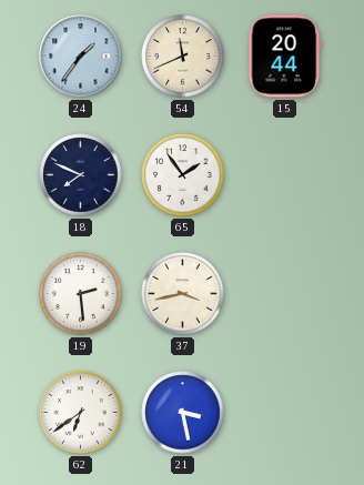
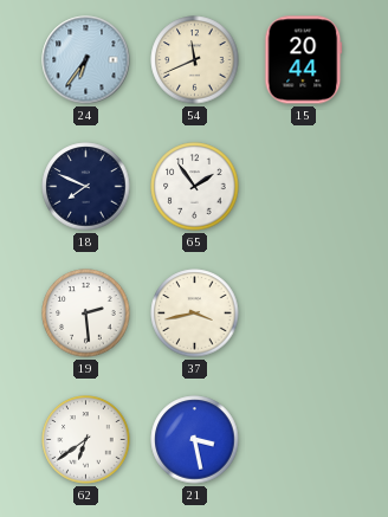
24: 1:36 -> 6:36
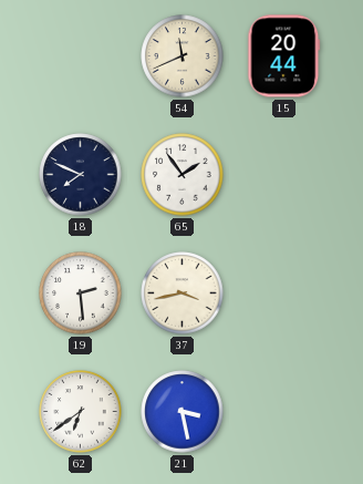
24: 6:36 -> none
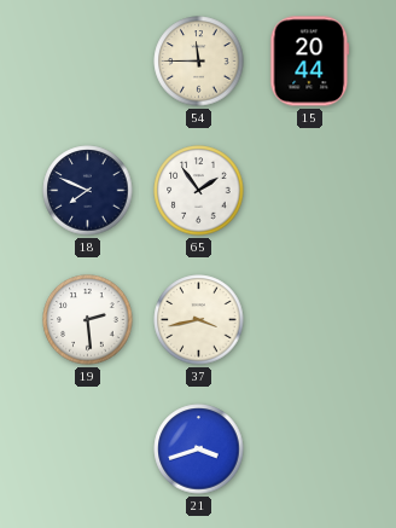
54: 11:41 -> 11:45
62: 6:39 -> none
21: 3:28 -> 3:42
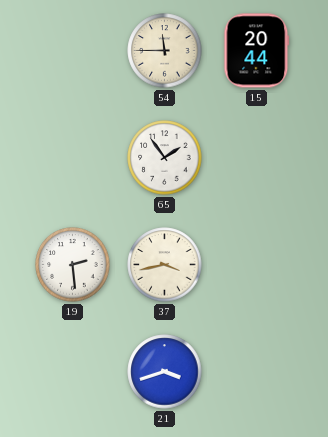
18: 7:49 -> none
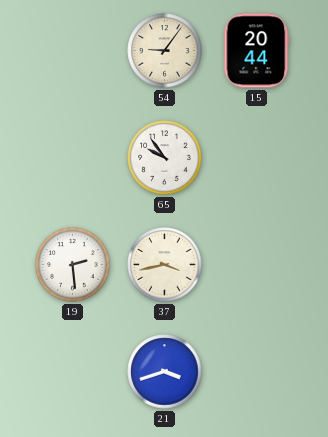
54: 11:45 -> 9:06
65: 1:54 -> 9:54
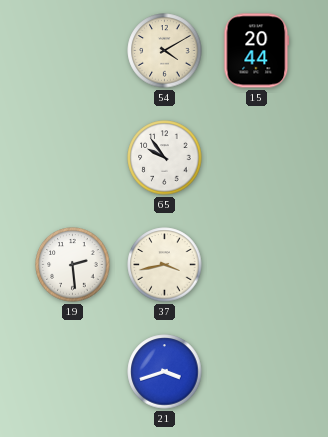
54: 9:06 -> 4:10
